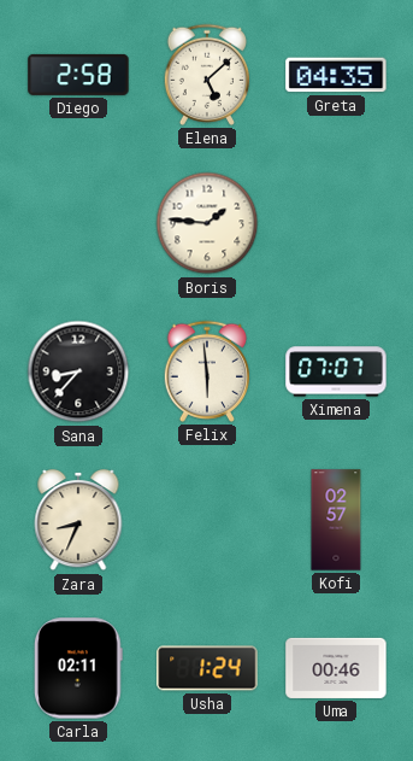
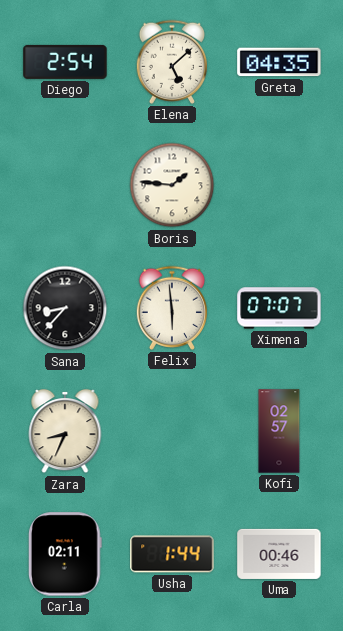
Diego: 2:58 -> 2:54
Usha: 1:24 -> 1:44
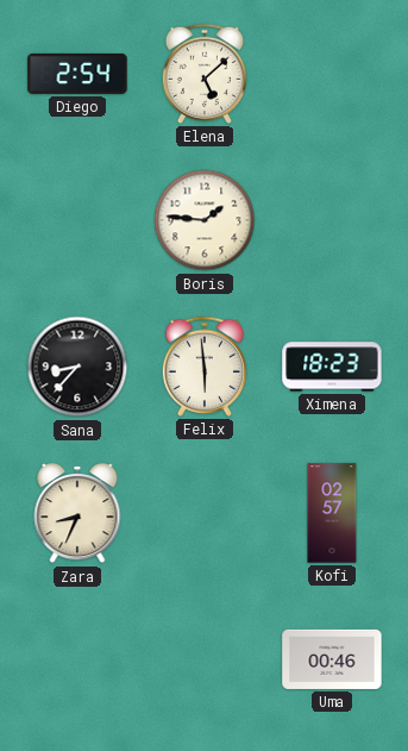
Greta: 04:35 -> none
Ximena: 07:07 -> 18:23
Carla: 02:11 -> none
Usha: 1:44 -> none
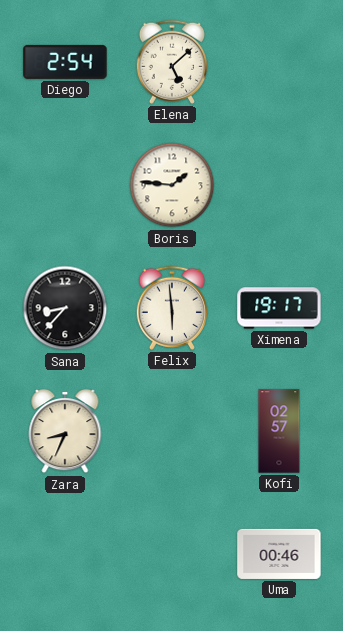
Ximena: 18:23 -> 19:17
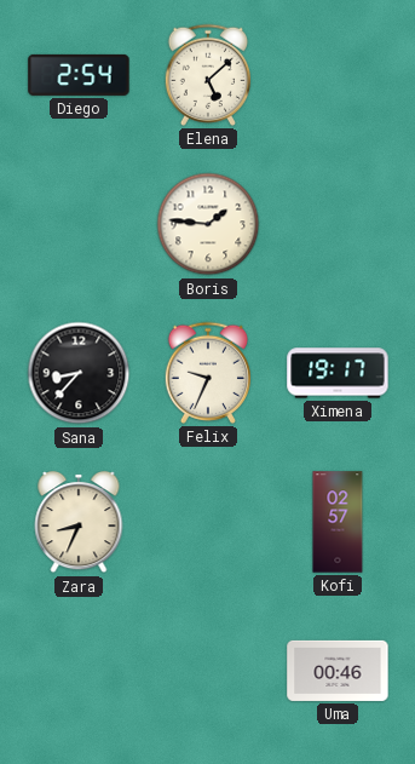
Felix: 5:59 -> 9:34
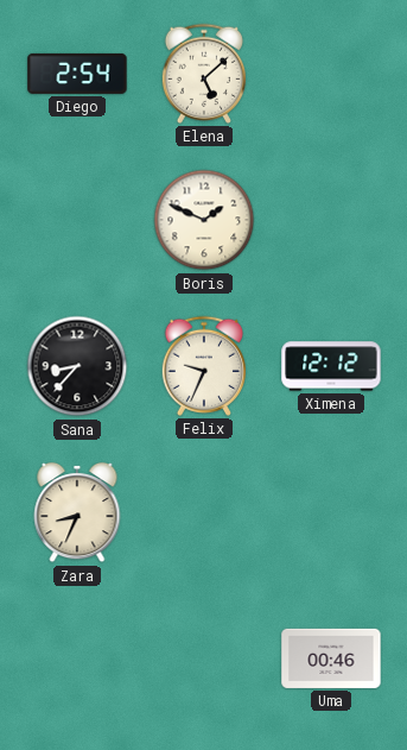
Boris: 1:46 -> 1:49
Ximena: 19:17 -> 12:12
Kofi: 02:57 -> none
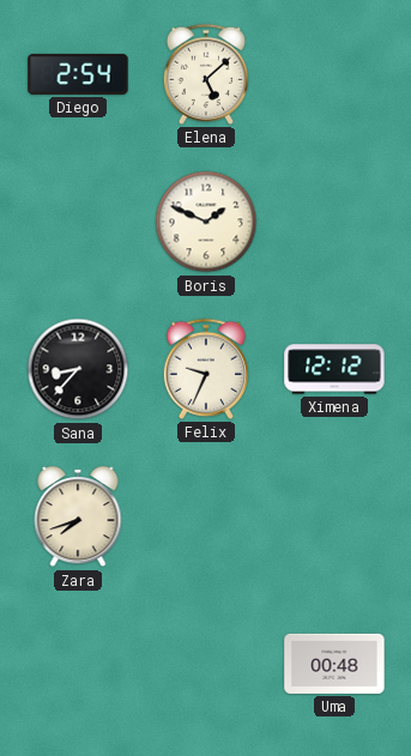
Zara: 8:34 -> 7:42
Uma: 00:46 -> 00:48
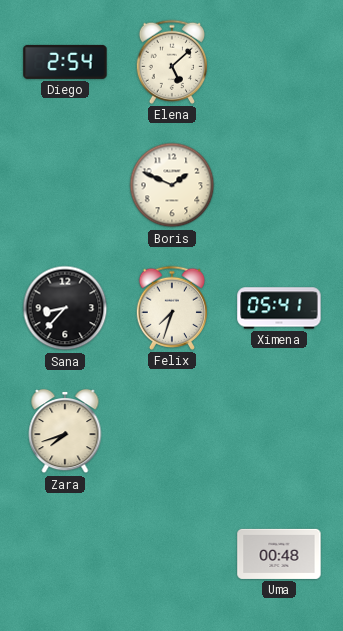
Felix: 9:34 -> 7:33
Ximena: 12:12 -> 05:41
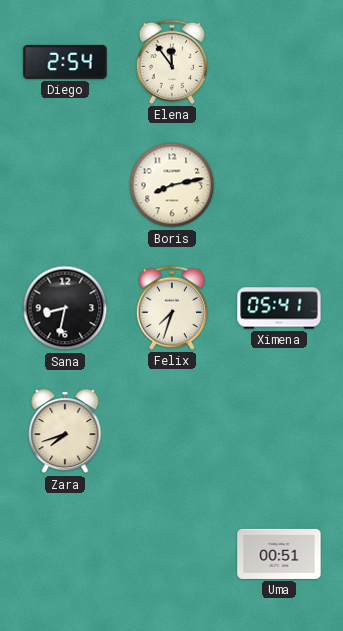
Elena: 5:08 -> 11:54
Boris: 1:49 -> 8:13
Sana: 8:37 -> 8:32
Uma: 00:48 -> 00:51
